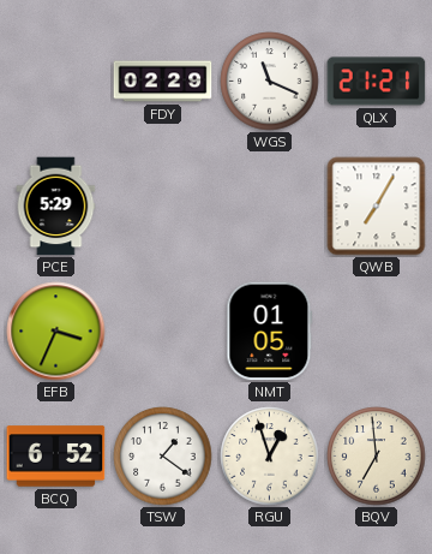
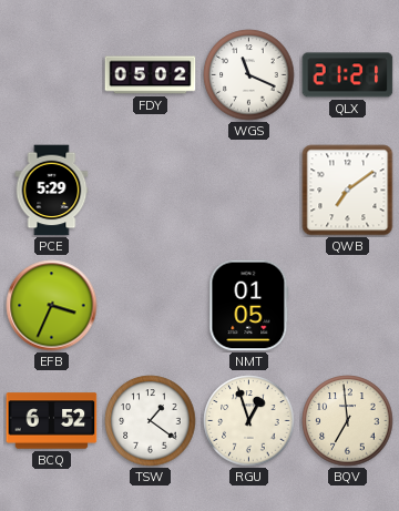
FDY: 02:29 -> 05:02
QWB: 7:05 -> 7:09
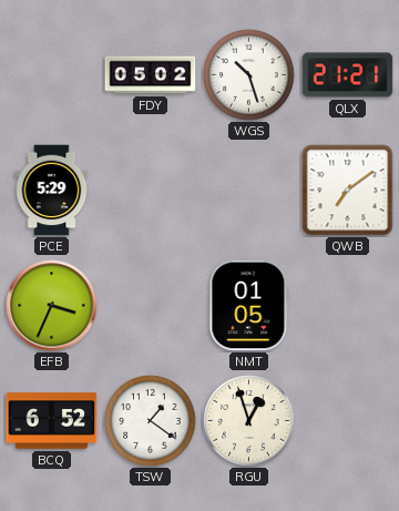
WGS: 11:19 -> 10:27
BQV: 6:59 -> none
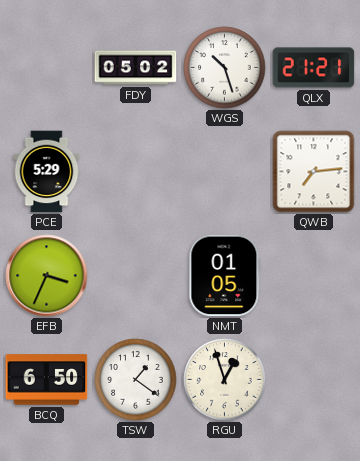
QWB: 7:09 -> 7:14
BCQ: 6:52 -> 6:50
